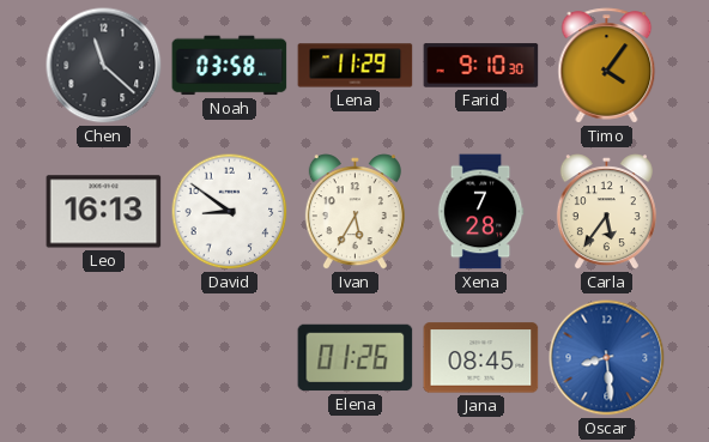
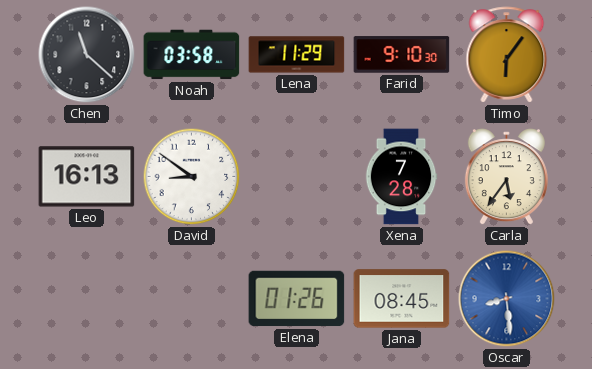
Timo: 4:06 -> 6:06
Ivan: 5:35 -> none
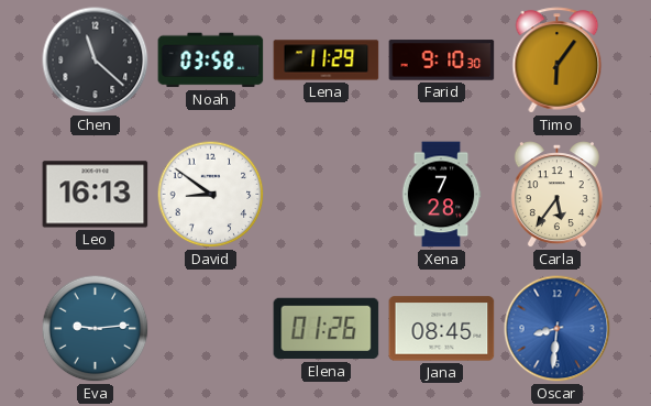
Eva: none -> 9:14
Oscar: 8:29 -> 8:31
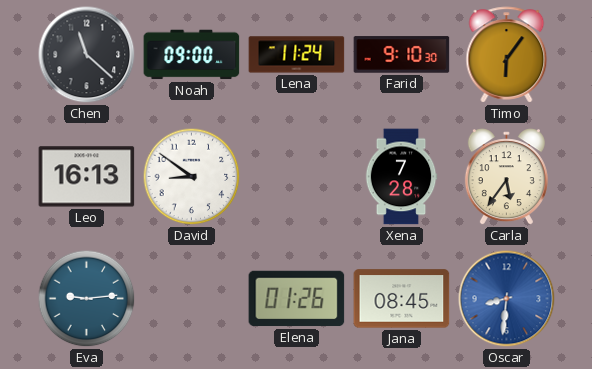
Noah: 03:58 -> 09:00
Lena: 11:29 -> 11:24
